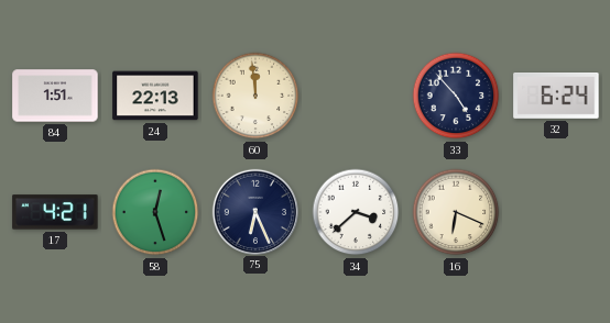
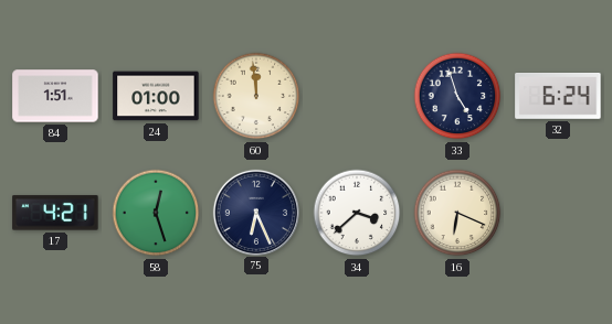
24: 22:13 -> 01:00
33: 4:53 -> 4:57
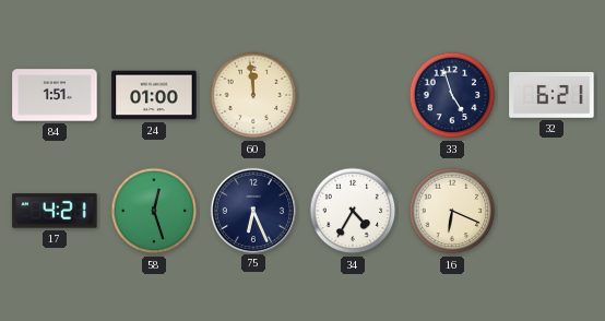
32: 6:24 -> 6:21
34: 3:38 -> 4:35
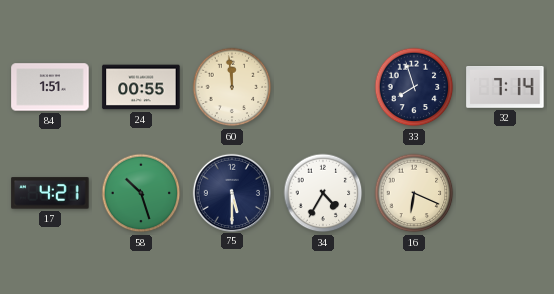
24: 01:00 -> 00:55
33: 4:57 -> 7:57
32: 6:21 -> 7:14
58: 12:27 -> 10:27
75: 6:26 -> 5:30
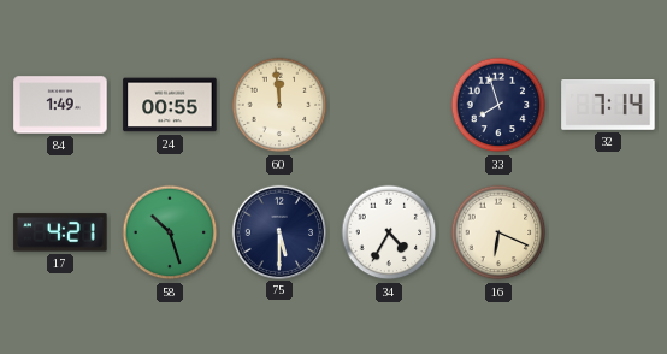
84: 1:51 -> 1:49
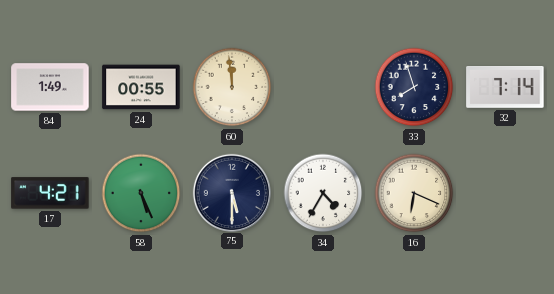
58: 10:27 -> 5:26
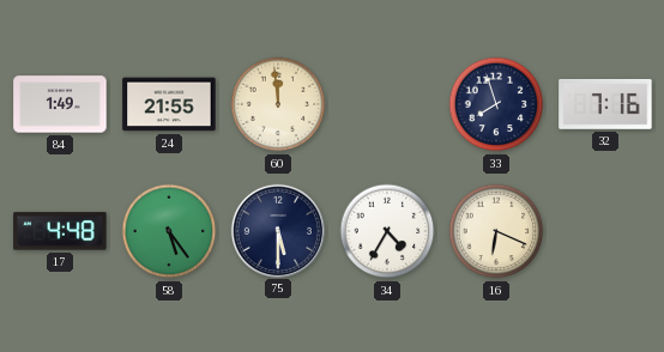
24: 00:55 -> 21:55
32: 7:14 -> 7:16
17: 4:21 -> 4:48
58: 5:26 -> 5:24
